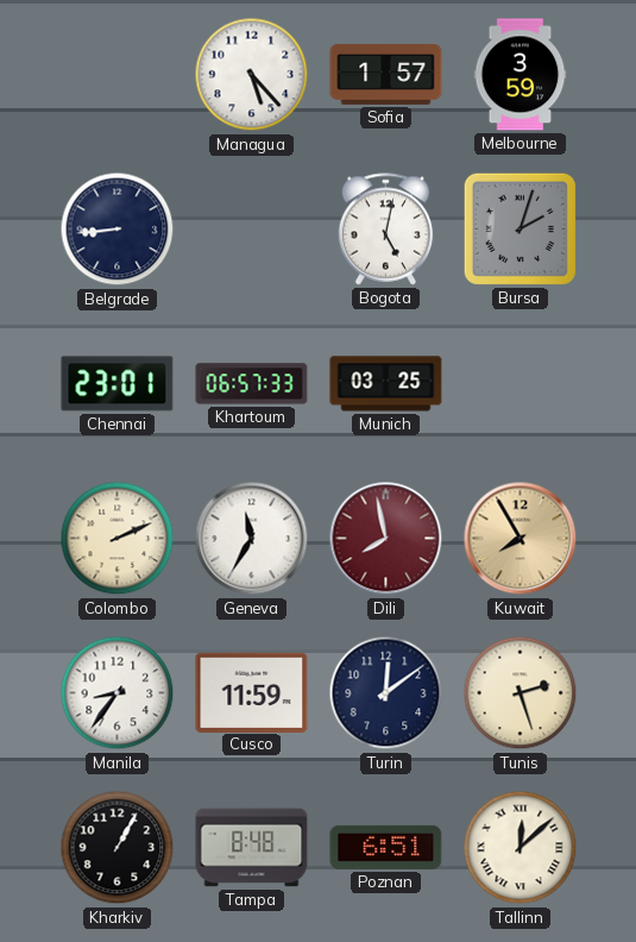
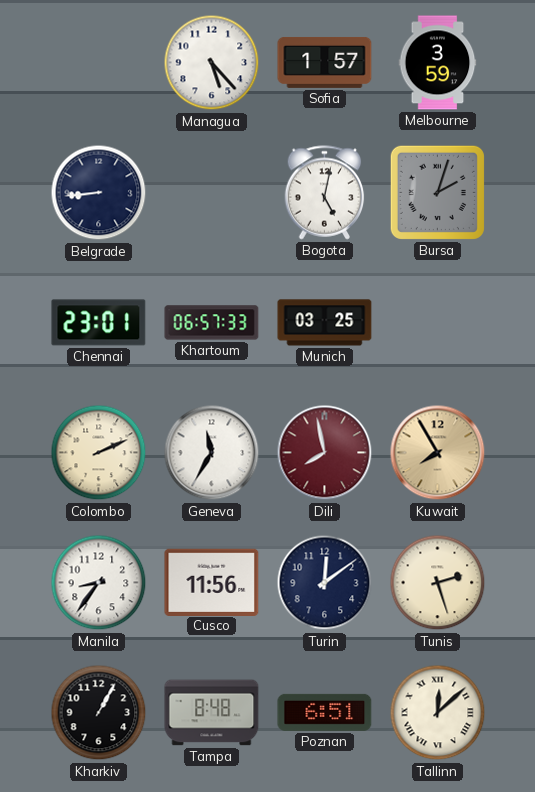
Cusco: 11:59 -> 11:56
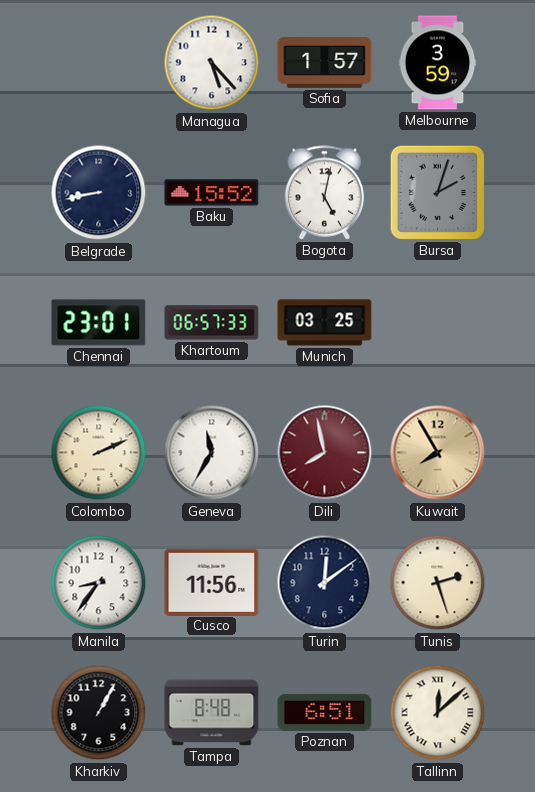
Belgrade: 8:44 -> 8:43
Baku: none -> 15:52
